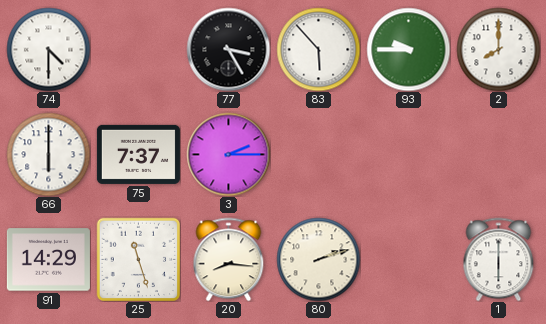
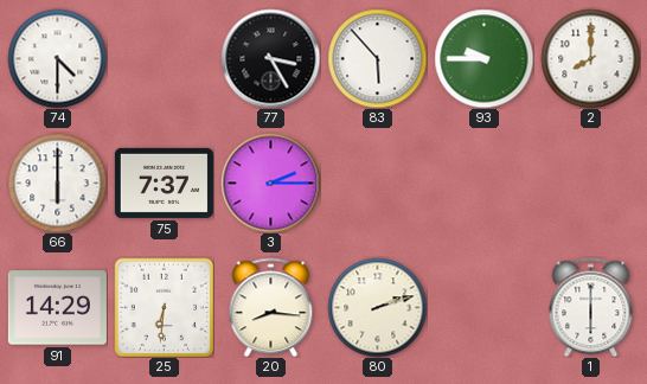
25: 11:27 -> 6:31
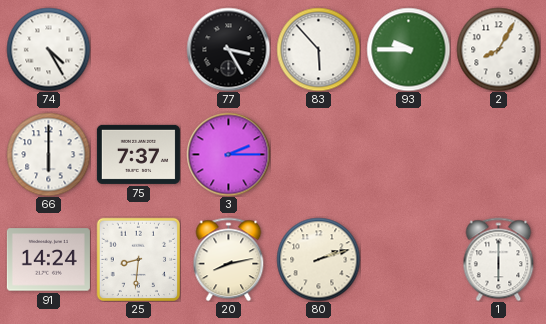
74: 4:30 -> 4:25
2: 8:00 -> 8:05
91: 14:29 -> 14:24
25: 6:31 -> 8:31
20: 8:16 -> 8:13
